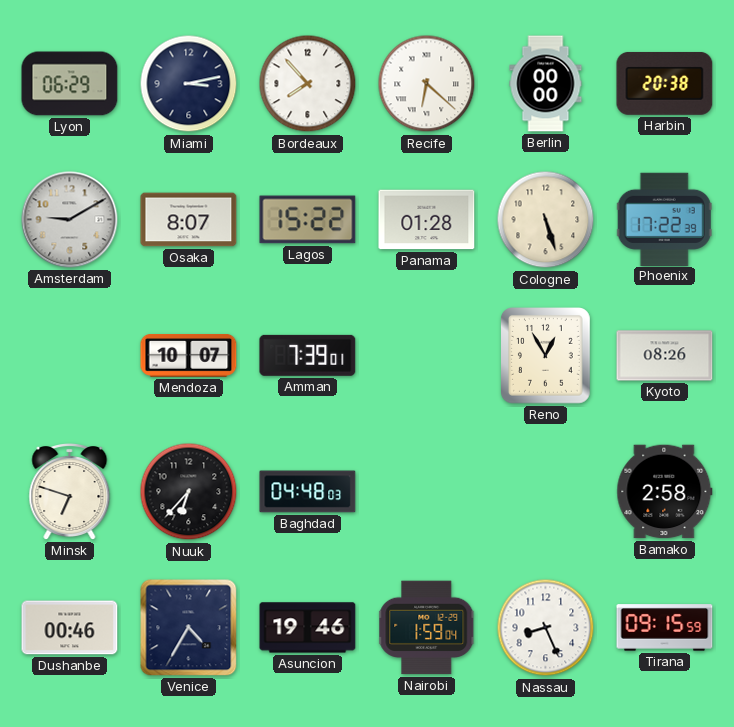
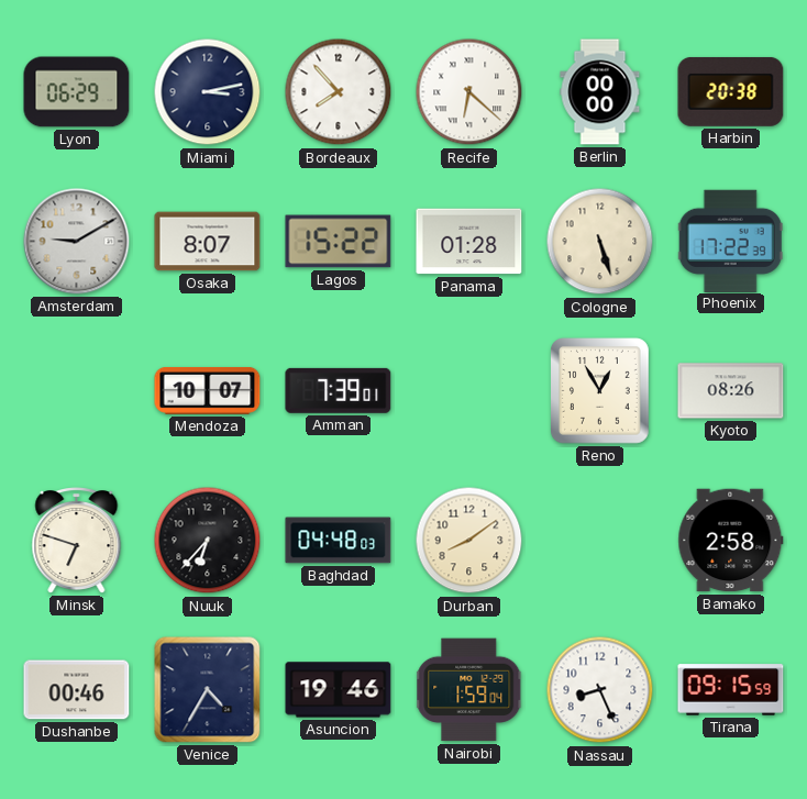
Durban: none -> 8:09
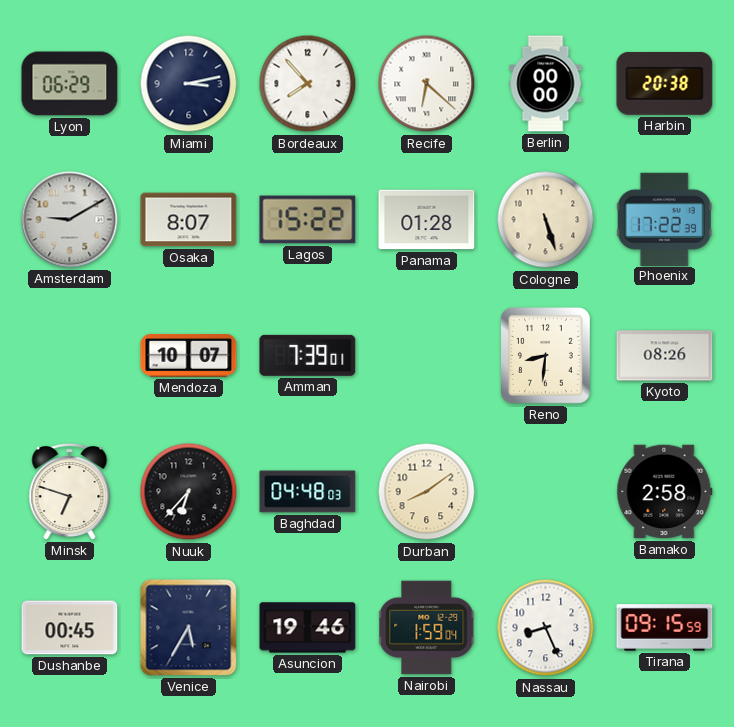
Reno: 12:55 -> 8:31
Dushanbe: 00:46 -> 00:45
Venice: 4:35 -> 5:35
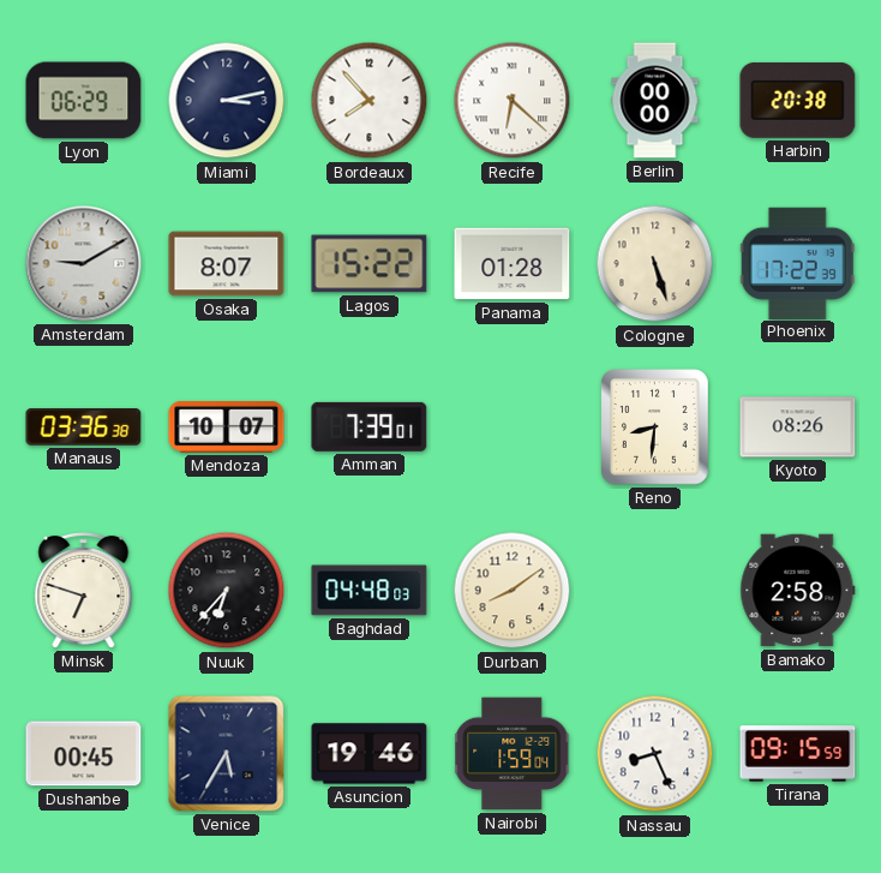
Manaus: none -> 03:36
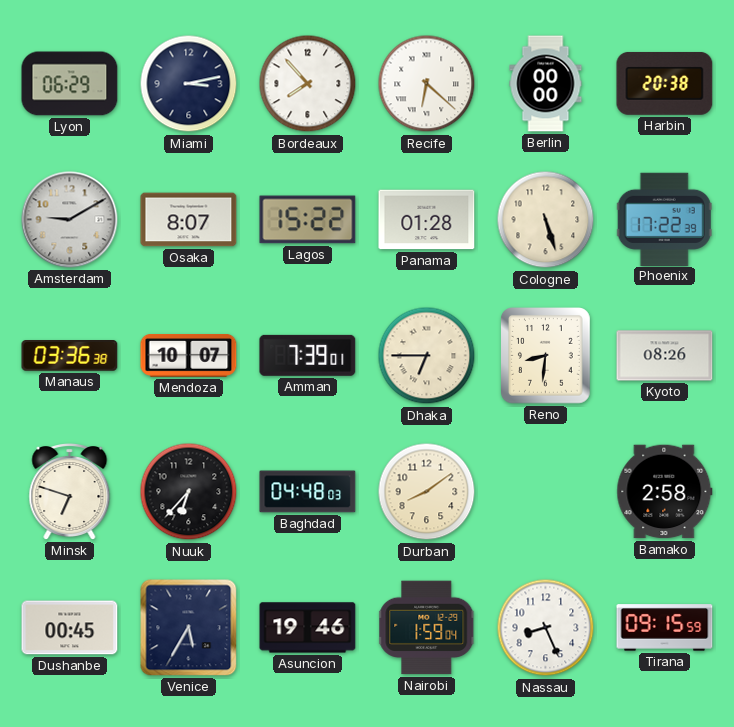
Dhaka: none -> 6:45
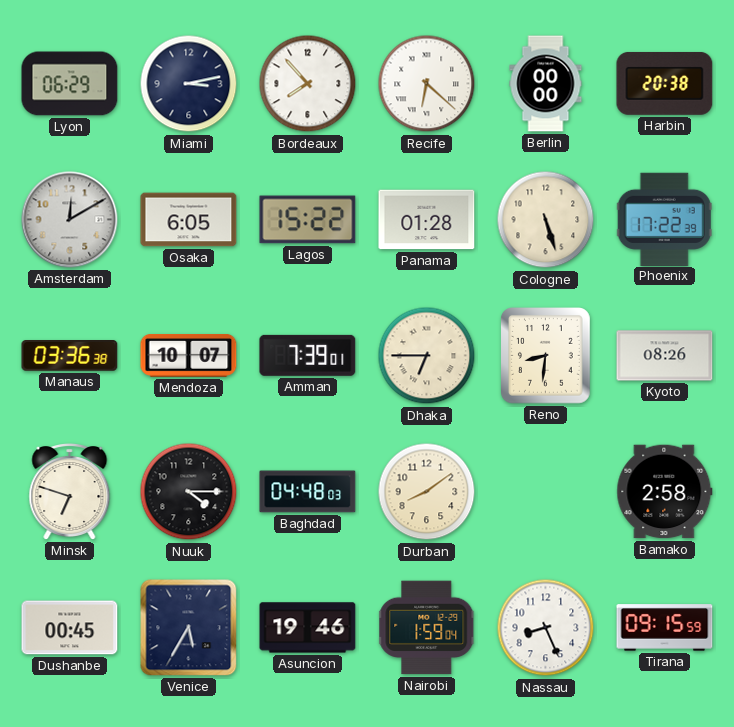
Amsterdam: 9:10 -> 12:10
Osaka: 8:07 -> 6:05
Nuuk: 6:37 -> 4:15
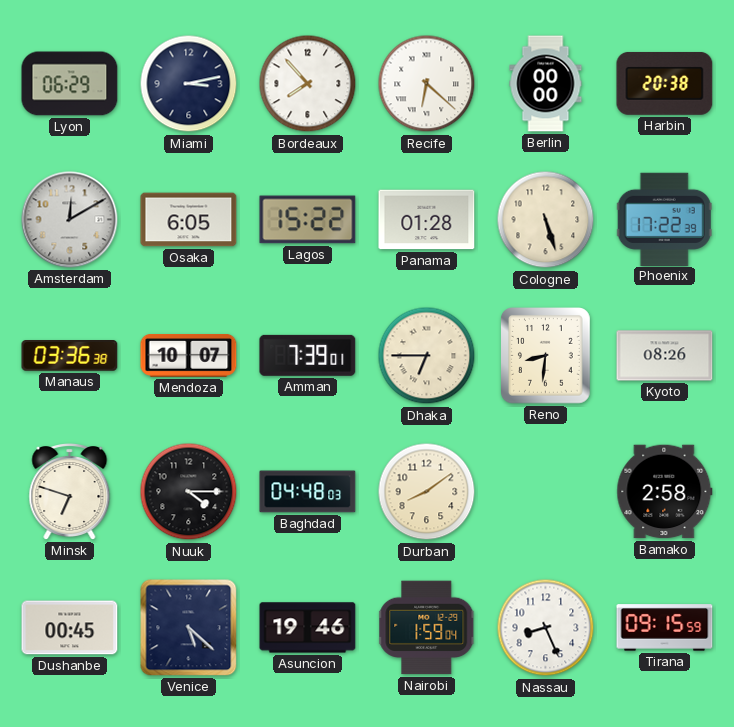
Venice: 5:35 -> 5:22
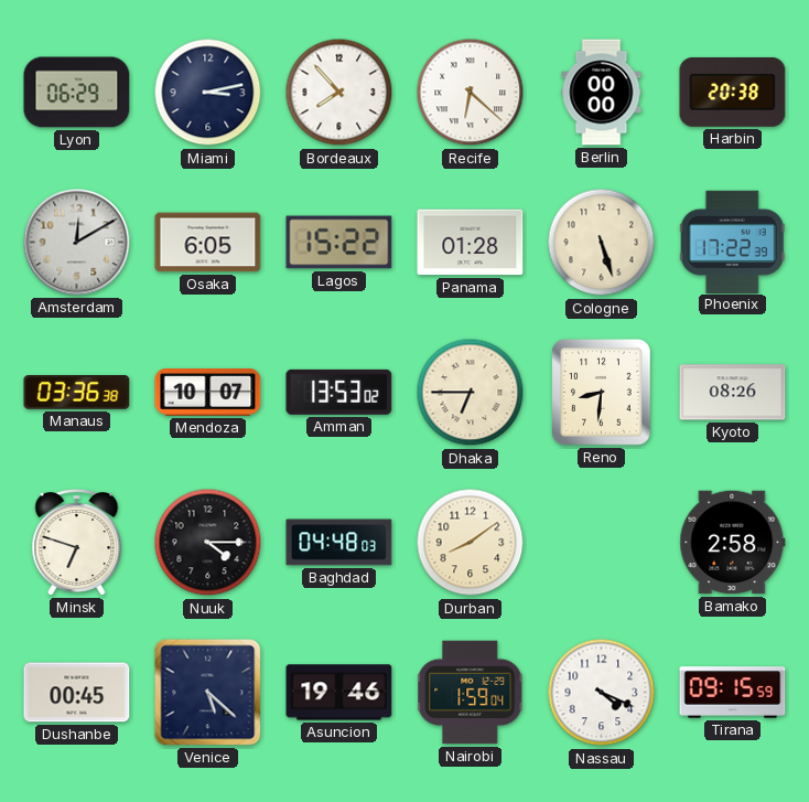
Amman: 7:39 -> 13:53
Nassau: 8:26 -> 4:19
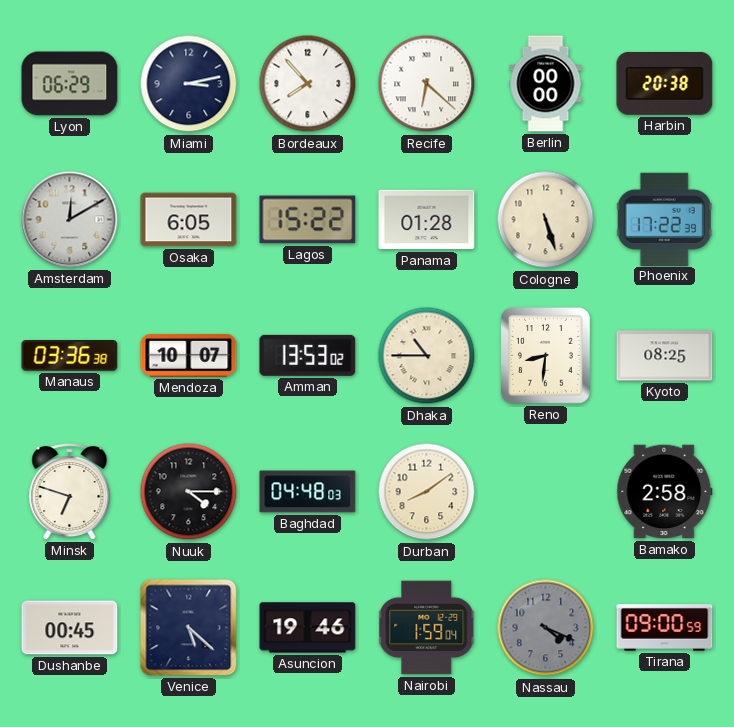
Dhaka: 6:45 -> 10:45
Kyoto: 08:26 -> 08:25
Nassau dial: white -> grey
Tirana: 09:15 -> 09:00
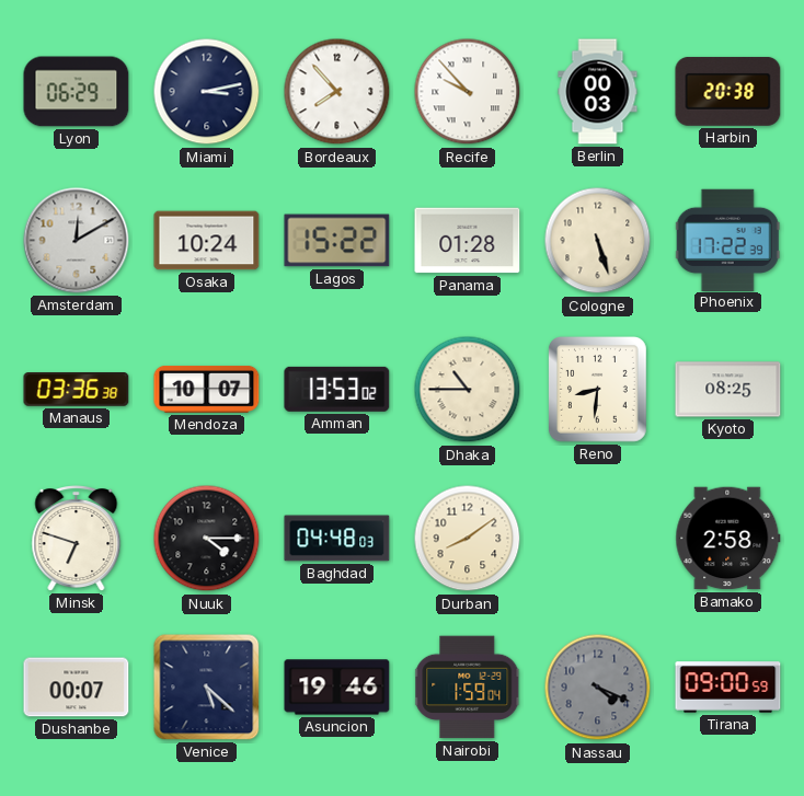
Recife: 6:22 -> 9:53
Berlin: 00:00 -> 00:03
Osaka: 6:05 -> 10:24
Dushanbe: 00:45 -> 00:07
